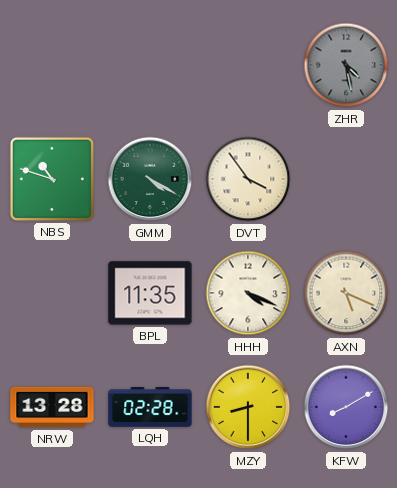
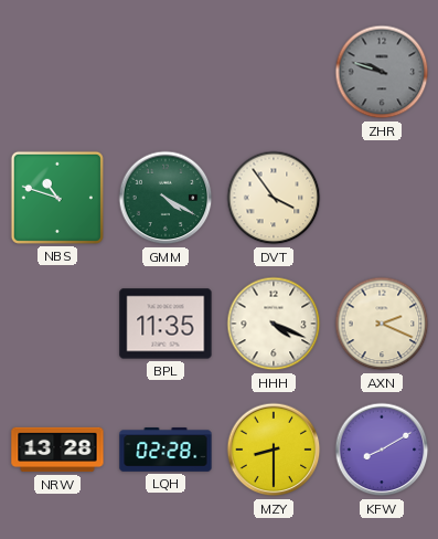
ZHR: 4:28 -> 9:48
AXN: 5:19 -> 2:19
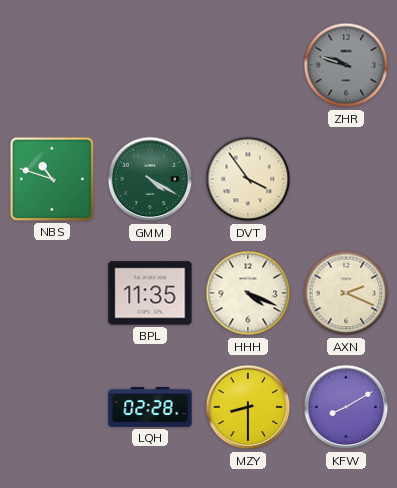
NRW: 13:28 -> none
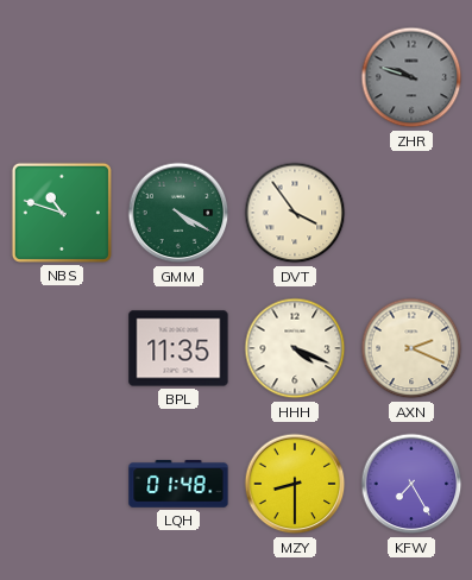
LQH: 02:28 -> 01:48
KFW: 8:10 -> 7:25
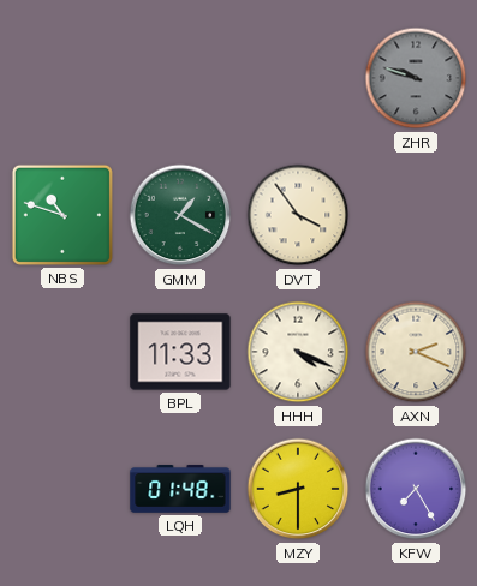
GMM: 4:20 -> 1:20
BPL: 11:35 -> 11:33
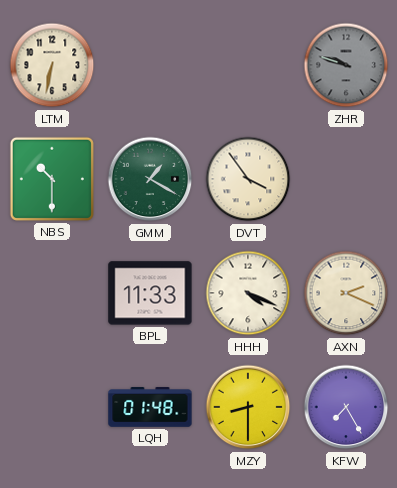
LTM: none -> 6:32
NBS: 10:48 -> 10:30
